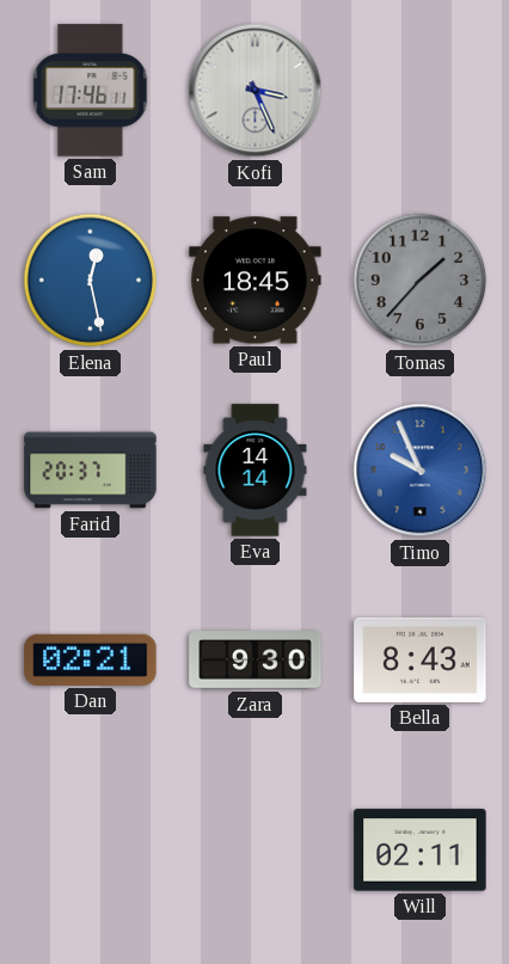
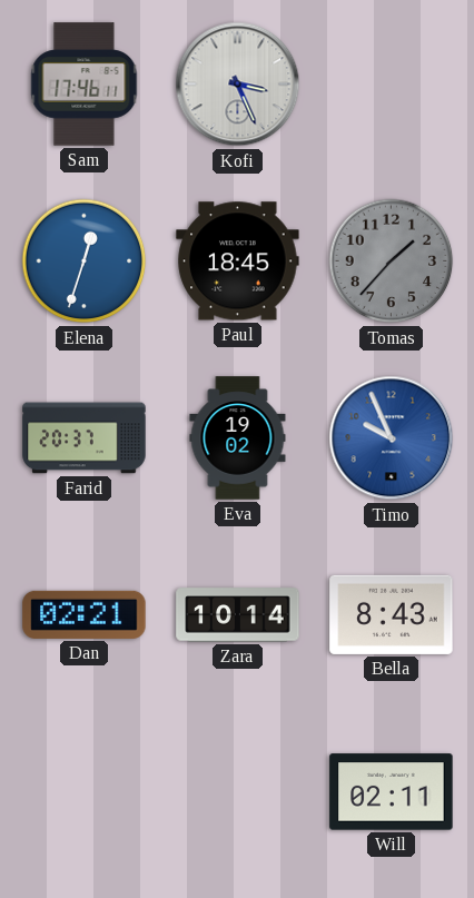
Elena: 12:28 -> 12:33
Eva: 14:14 -> 19:02
Zara: 9:30 -> 10:14
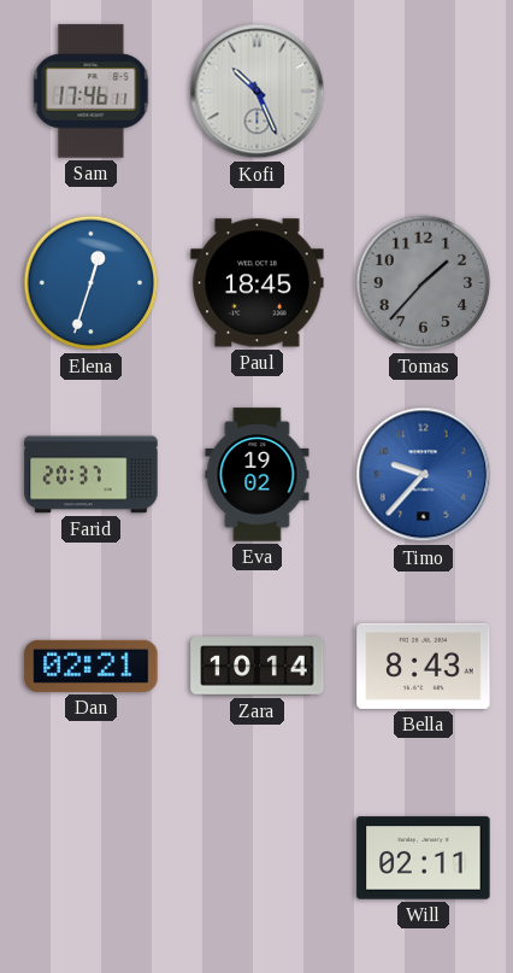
Kofi: 3:26 -> 10:26
Timo: 9:56 -> 9:37
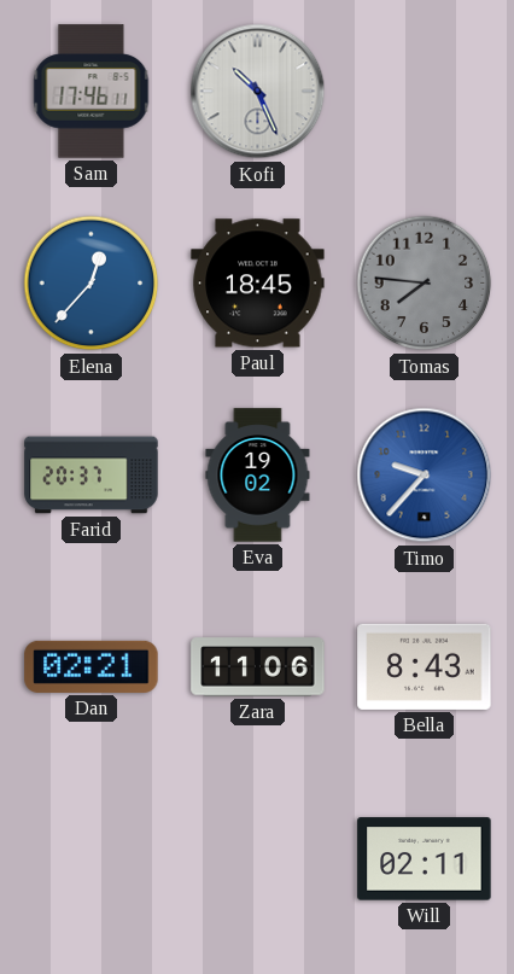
Elena: 12:33 -> 12:37
Tomas: 1:37 -> 7:46
Zara: 10:14 -> 11:06
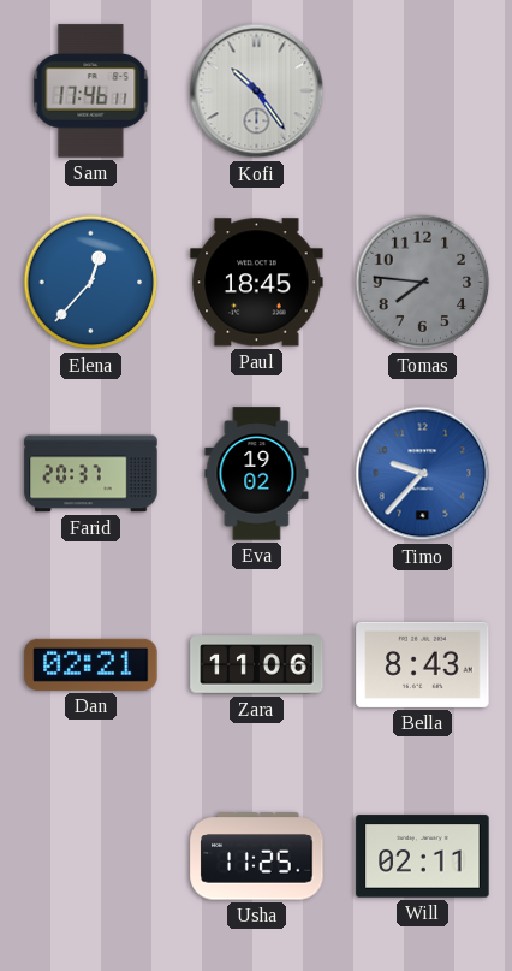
Kofi: 10:26 -> 10:24
Usha: none -> 11:25
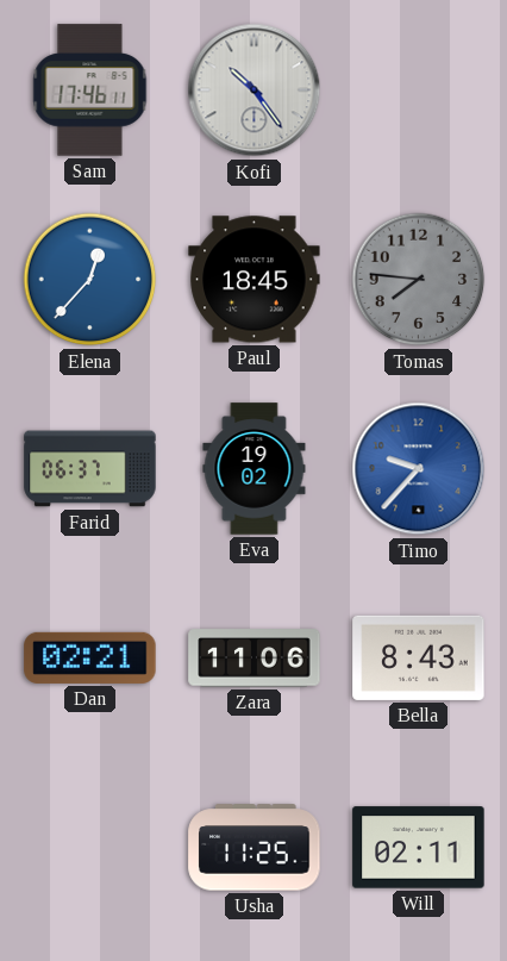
Farid: 20:37 -> 06:37
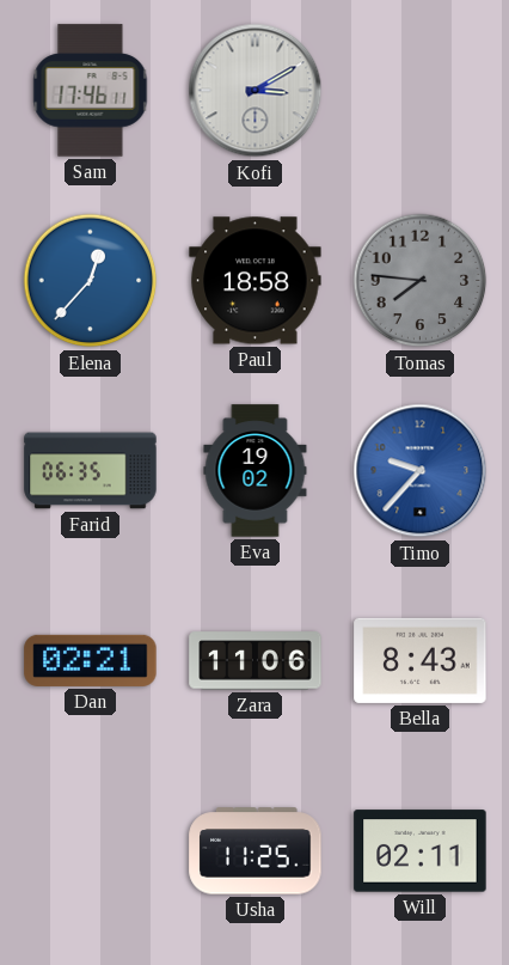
Kofi: 10:24 -> 3:10
Paul: 18:45 -> 18:58
Farid: 06:37 -> 06:35
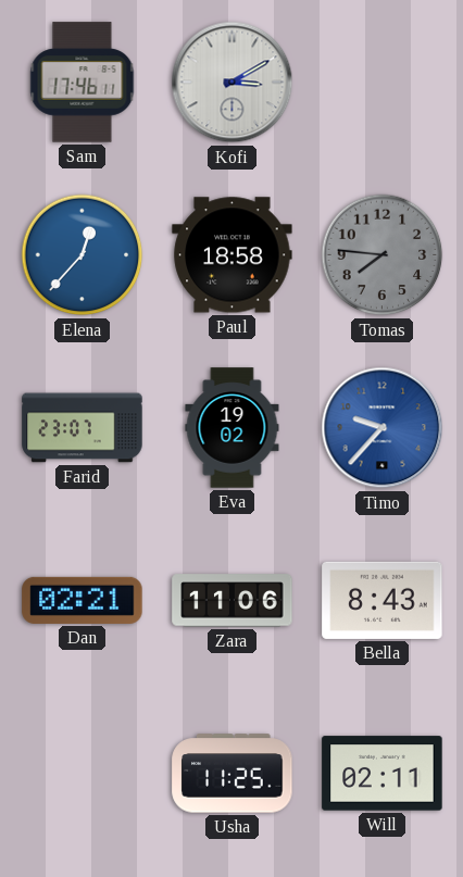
Farid: 06:35 -> 23:07
